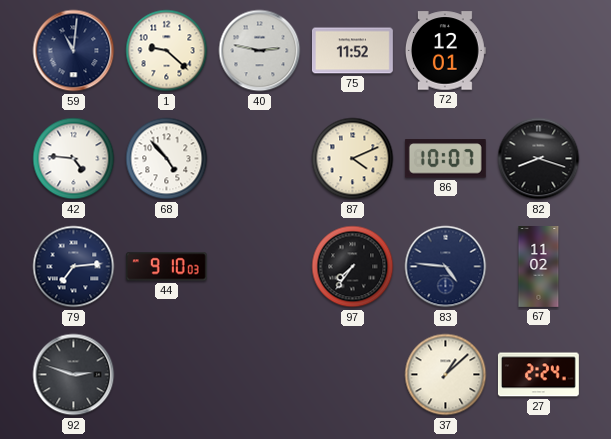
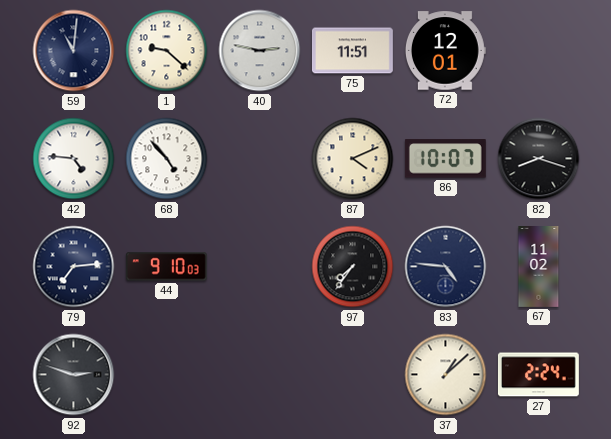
75: 11:52 -> 11:51
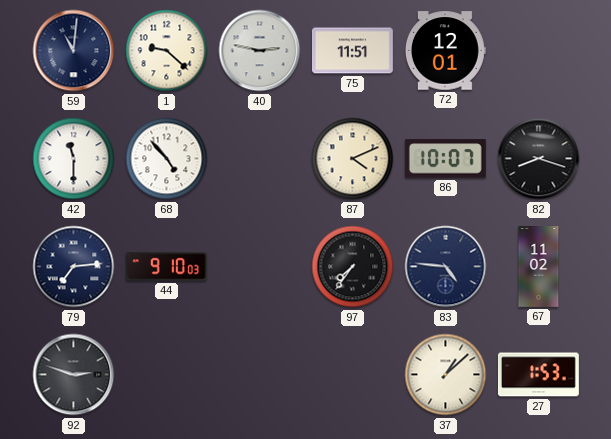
42: 4:46 -> 11:30
27: 2:24 -> 1:53
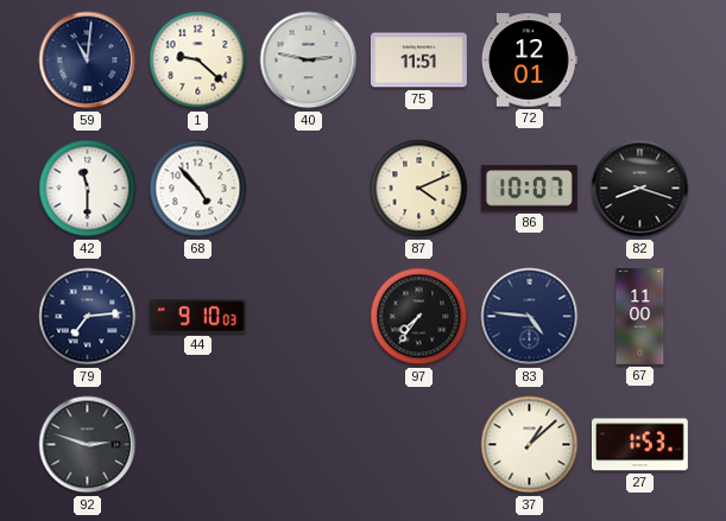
67: 11:02 -> 11:00
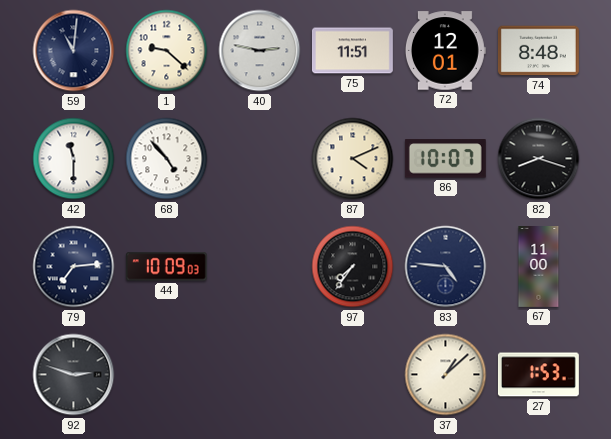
74: none -> 8:48
44: 9:10 -> 10:09
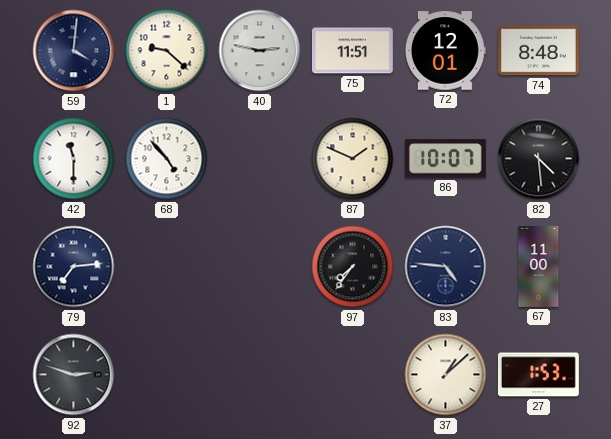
59: 11:01 -> 4:01
87: 4:11 -> 1:49
82: 8:18 -> 4:29
44: 10:09 -> none
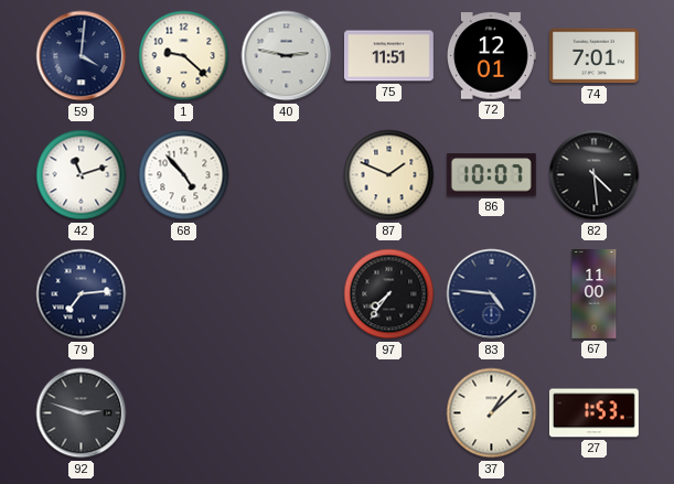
74: 8:48 -> 7:01
42: 11:30 -> 11:12
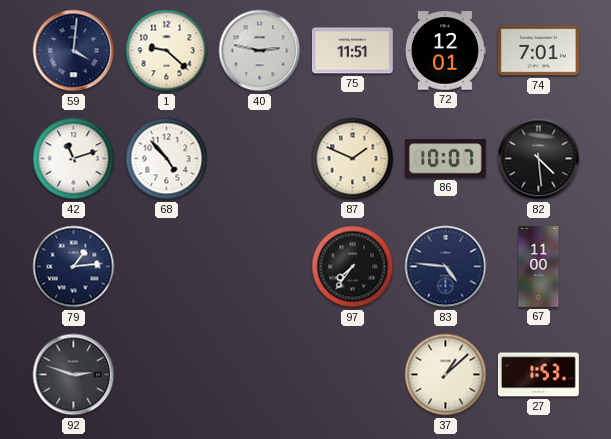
79: 7:14 -> 1:14
